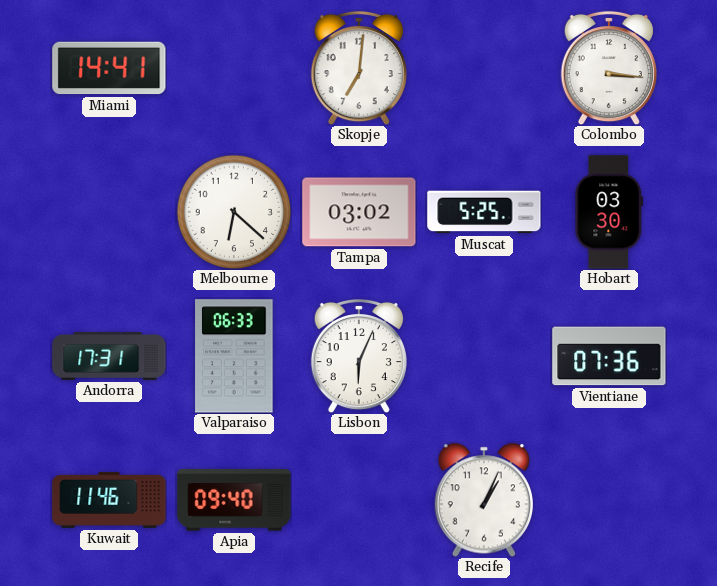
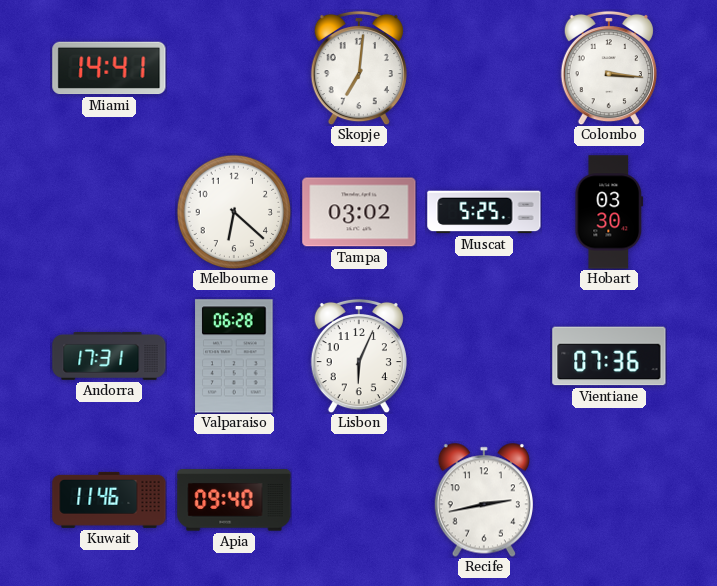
Valparaiso: 06:33 -> 06:28
Recife: 1:04 -> 2:43
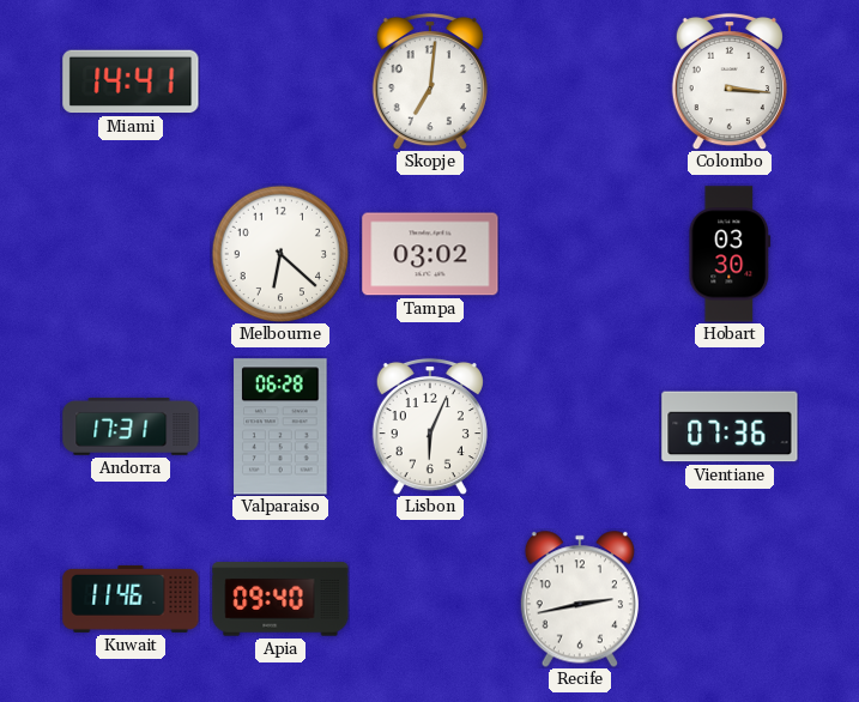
Muscat: 5:25 -> none
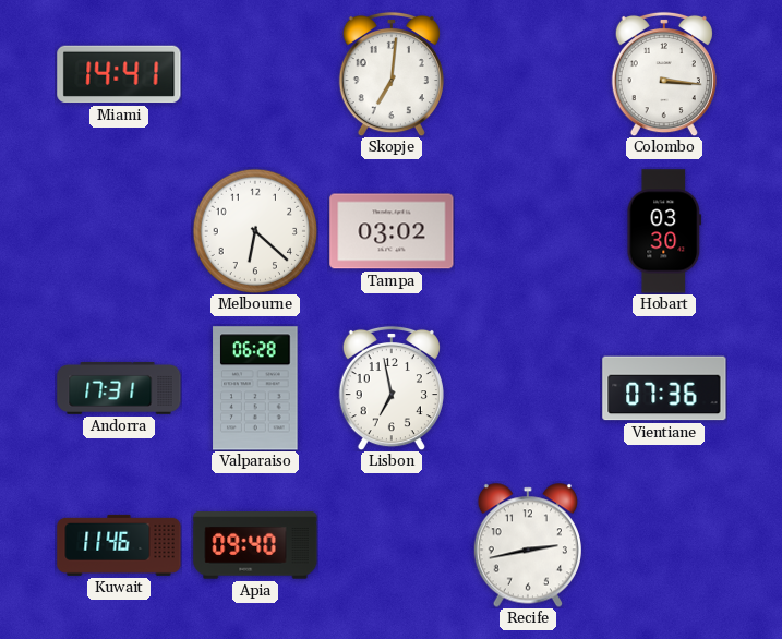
Lisbon: 6:04 -> 6:58
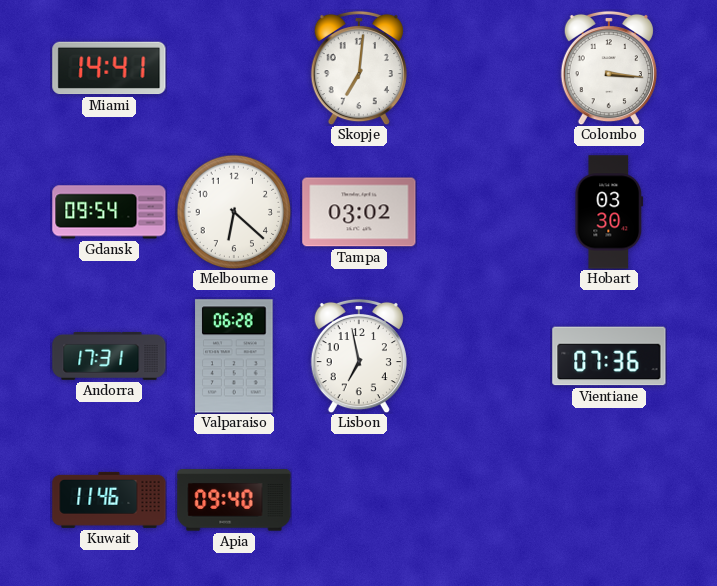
Gdansk: none -> 09:54
Recife: 2:43 -> none
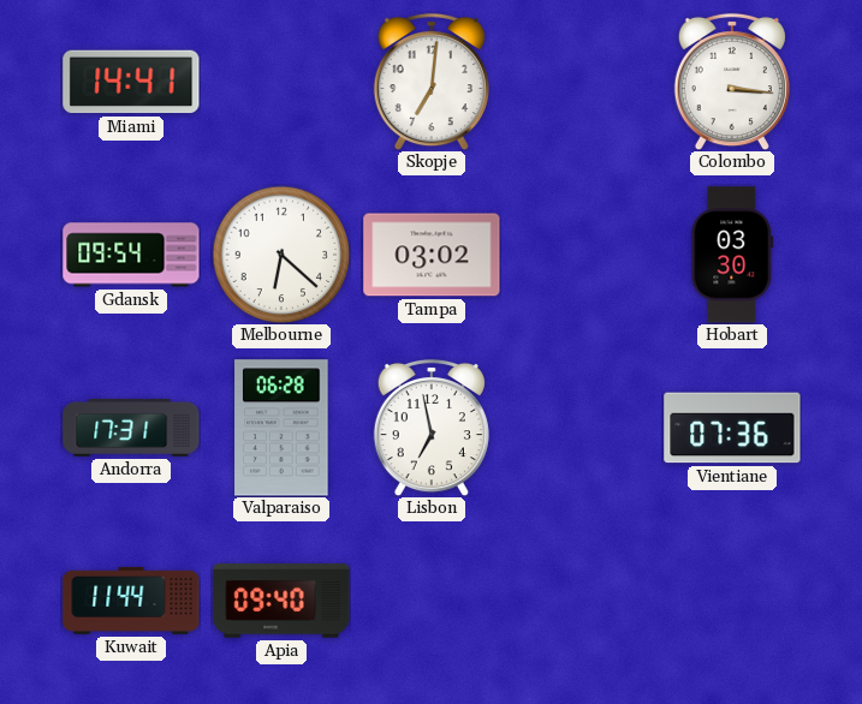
Kuwait: 11:46 -> 11:44
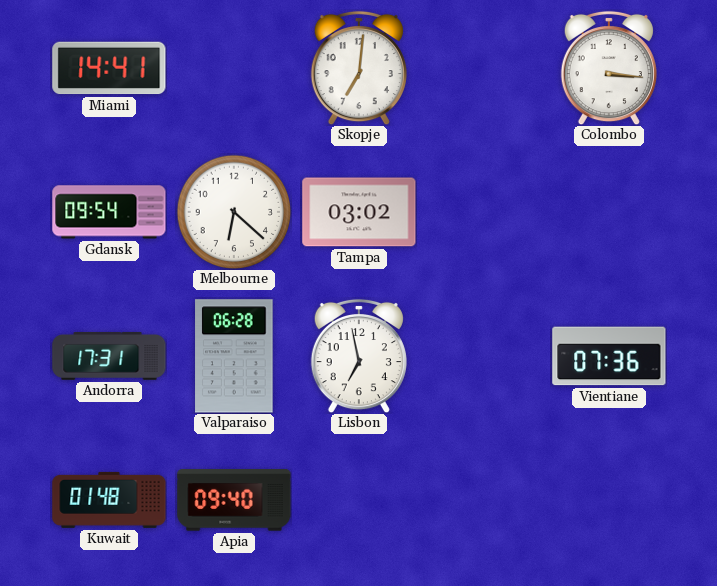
Hobart: 03:30 -> none
Kuwait: 11:44 -> 01:48
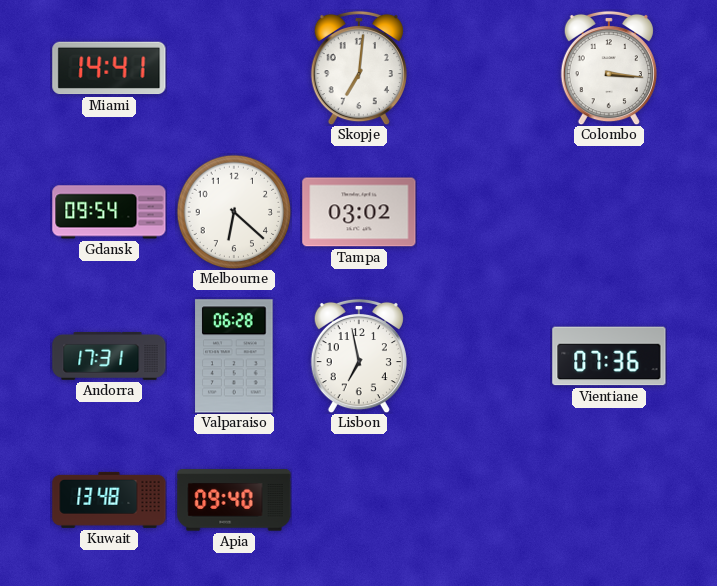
Kuwait: 01:48 -> 13:48
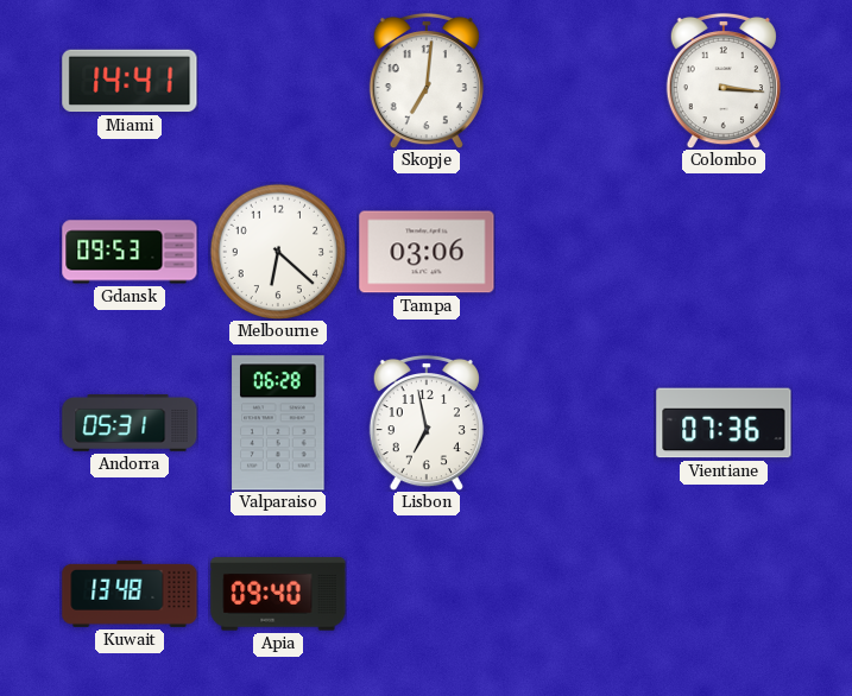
Gdansk: 09:54 -> 09:53
Tampa: 03:02 -> 03:06
Andorra: 17:31 -> 05:31
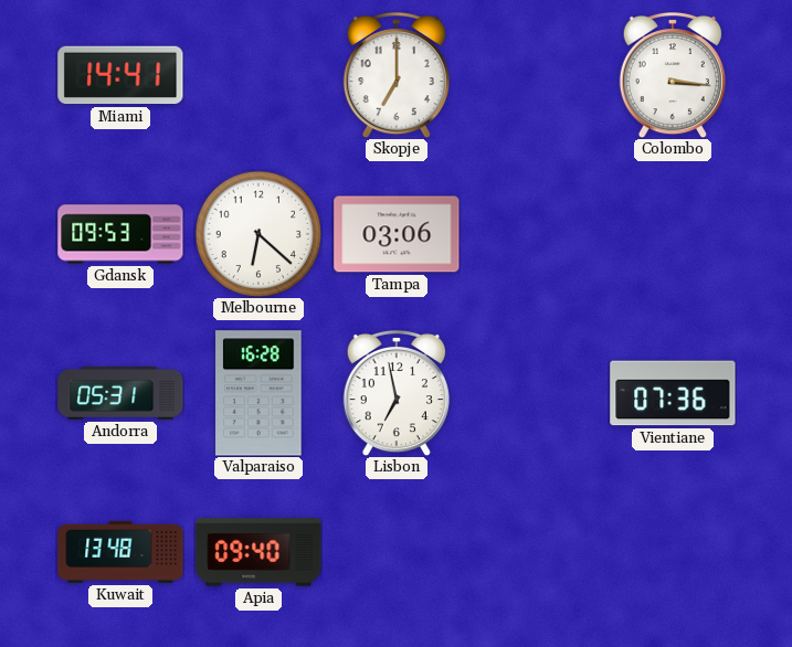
Skopje: 7:01 -> 7:00
Valparaiso: 06:28 -> 16:28
